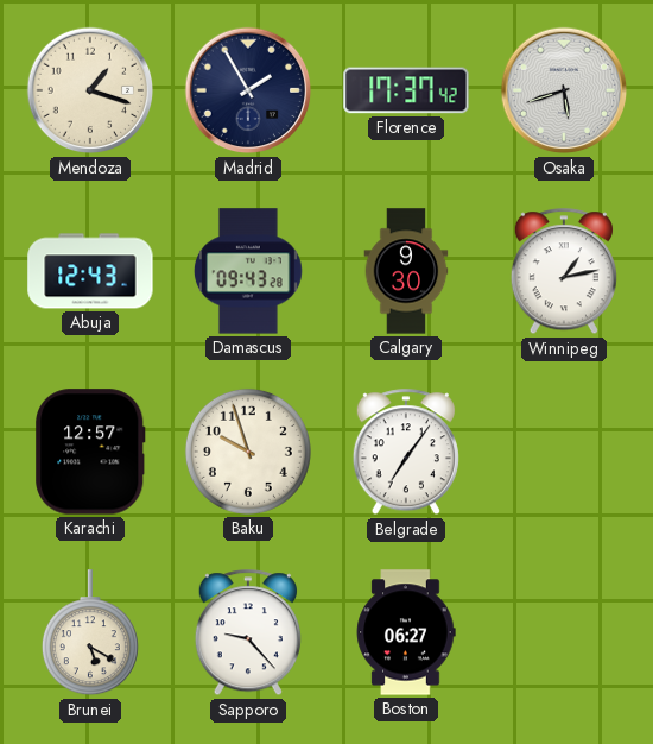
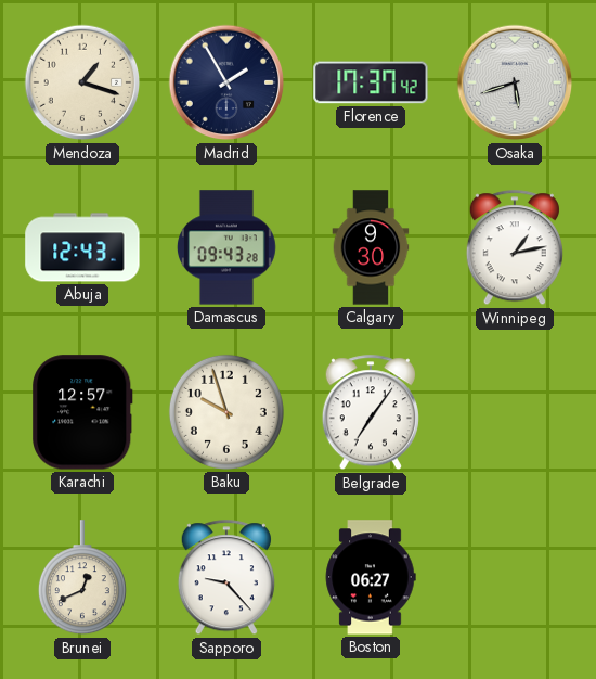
Brunei: 5:20 -> 12:41
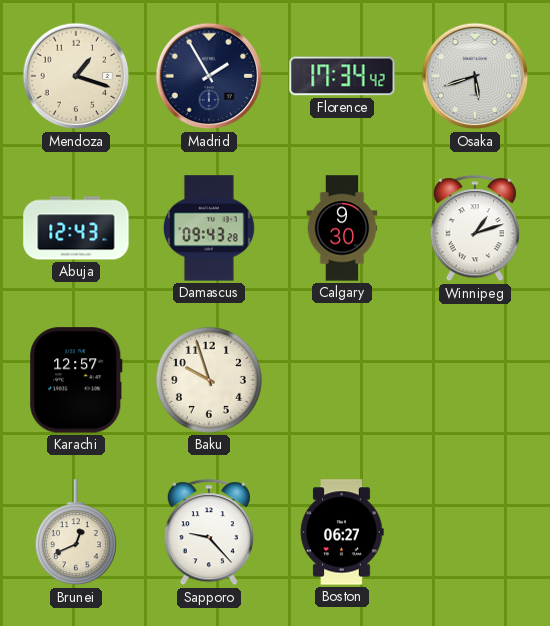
Florence: 17:37 -> 17:34
Winnipeg: 1:13 -> 1:12
Belgrade: 7:06 -> none
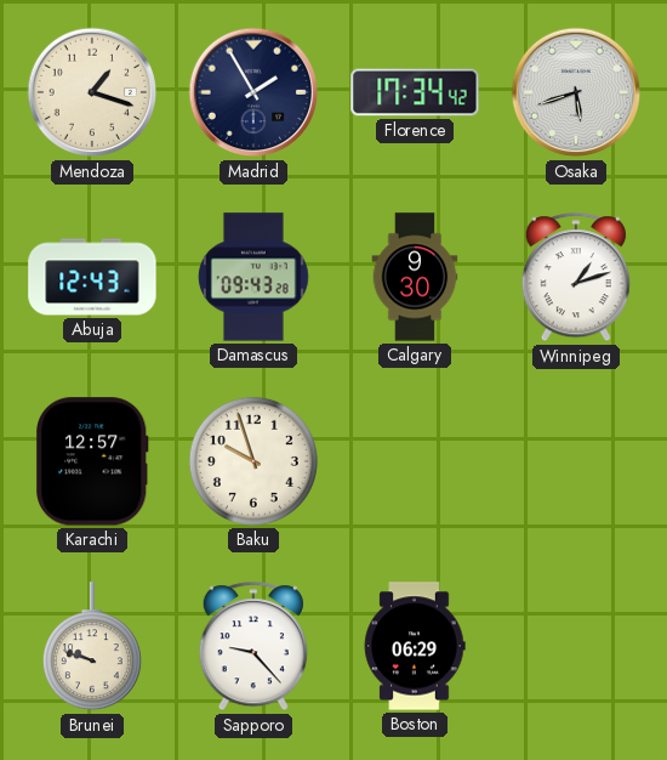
Brunei: 12:41 -> 9:48
Boston: 06:27 -> 06:29
